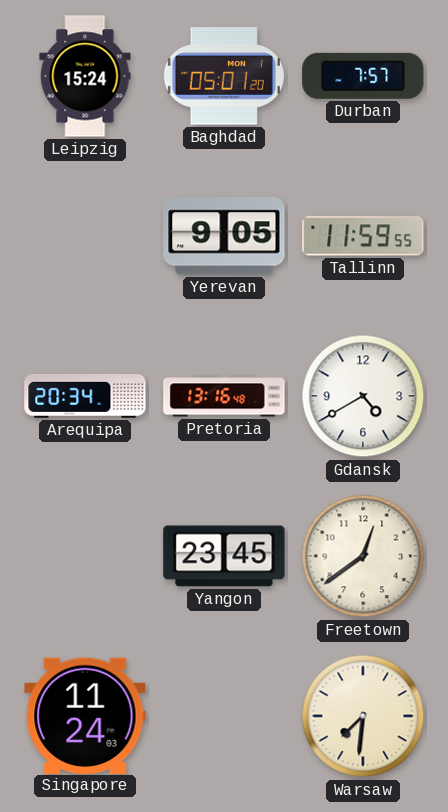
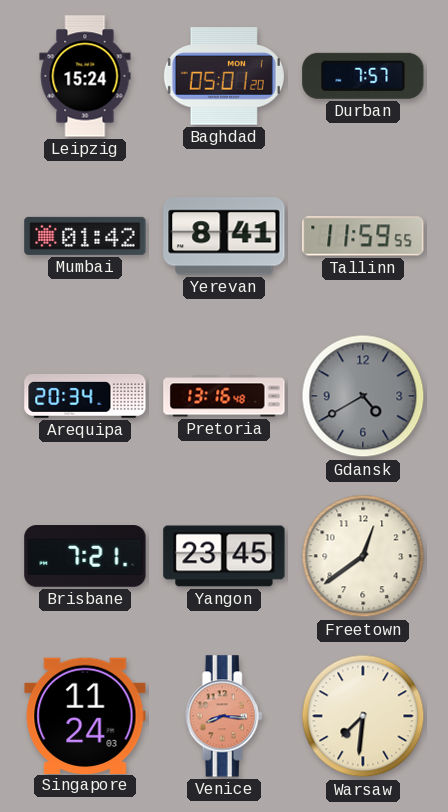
Mumbai: none -> 01:42
Yerevan: 9:05 -> 8:41
Gdansk dial: white -> grey
Brisbane: none -> 7:21
Venice: none -> 8:16
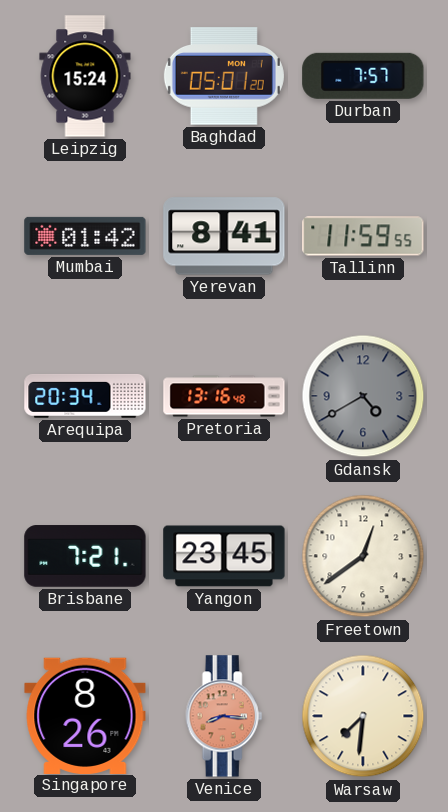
Singapore: 11:24 -> 8:26
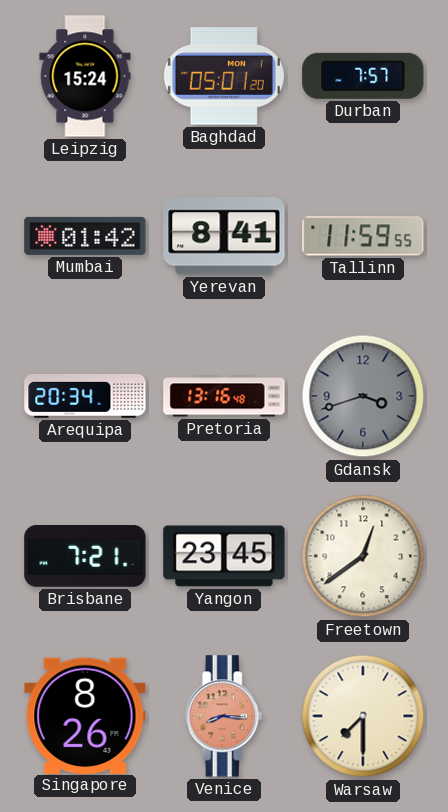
Gdansk: 4:40 -> 3:42
Warsaw: 7:31 -> 7:30
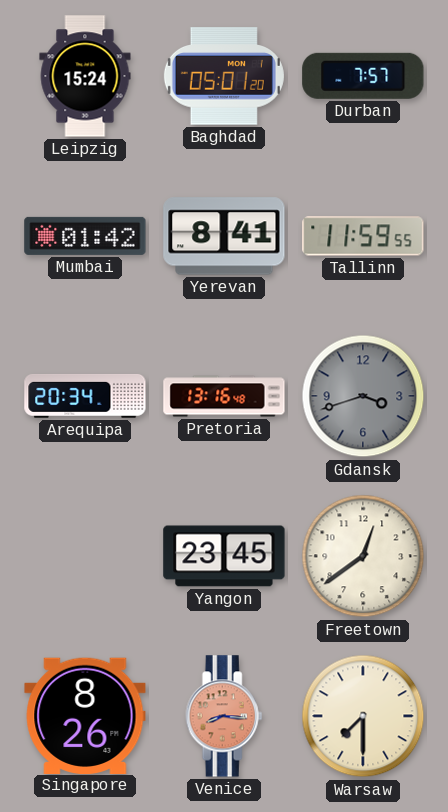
Brisbane: 7:21 -> none
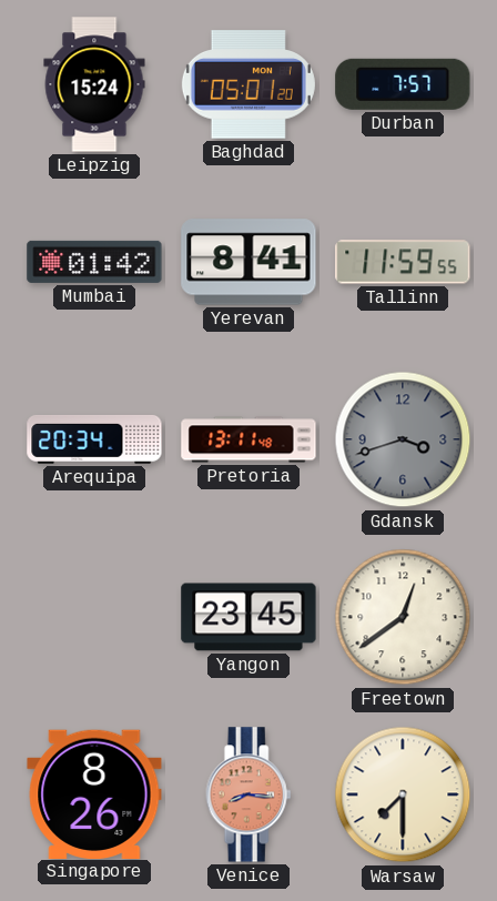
Pretoria: 13:16 -> 13:11
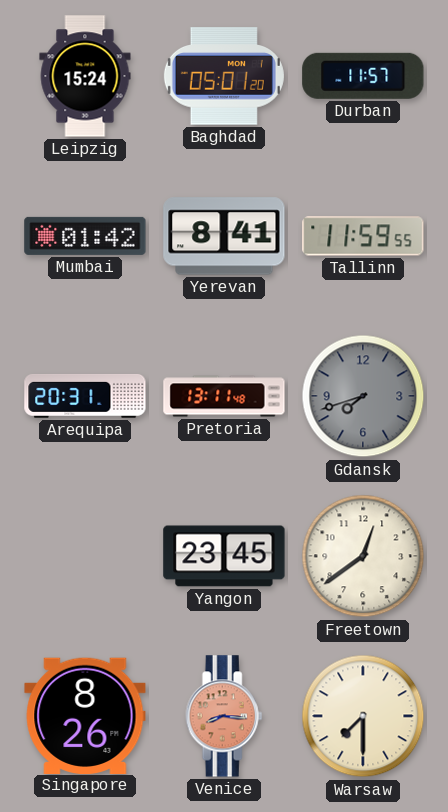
Durban: 7:57 -> 11:57
Arequipa: 20:34 -> 20:31
Gdansk: 3:42 -> 7:42
